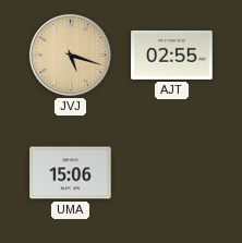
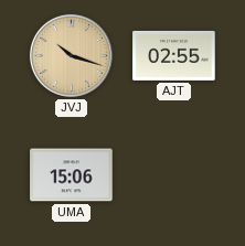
JVJ: 5:18 -> 10:18
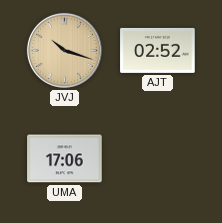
AJT: 02:55 -> 02:52
UMA: 15:06 -> 17:06
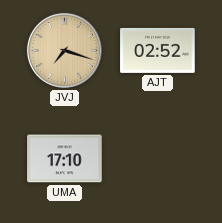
JVJ: 10:18 -> 7:18
UMA: 17:06 -> 17:10
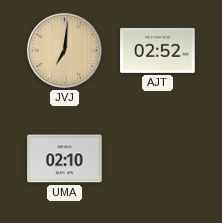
JVJ: 7:18 -> 7:01
UMA: 17:10 -> 02:10
